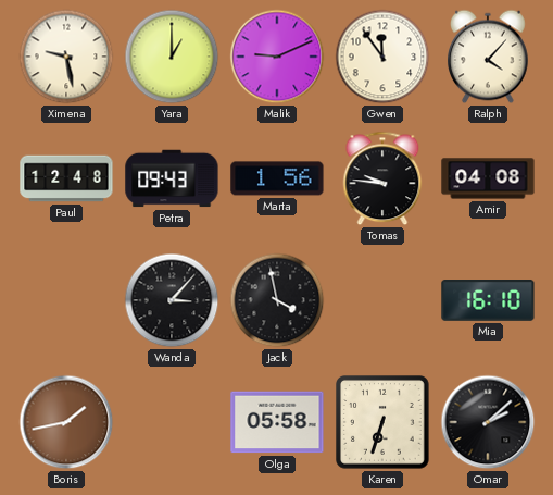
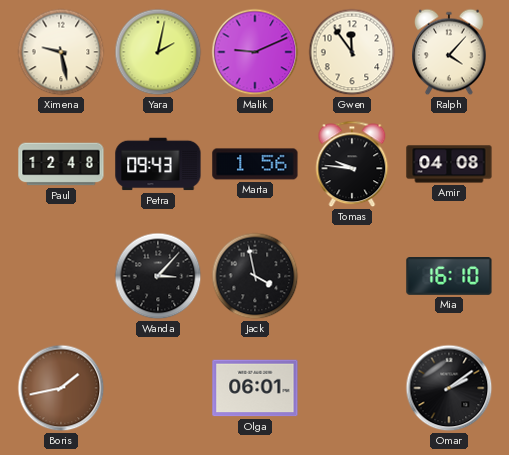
Yara: 1:00 -> 2:02
Olga: 05:58 -> 06:01
Karen: 6:33 -> none
Omar: 2:08 -> 2:09
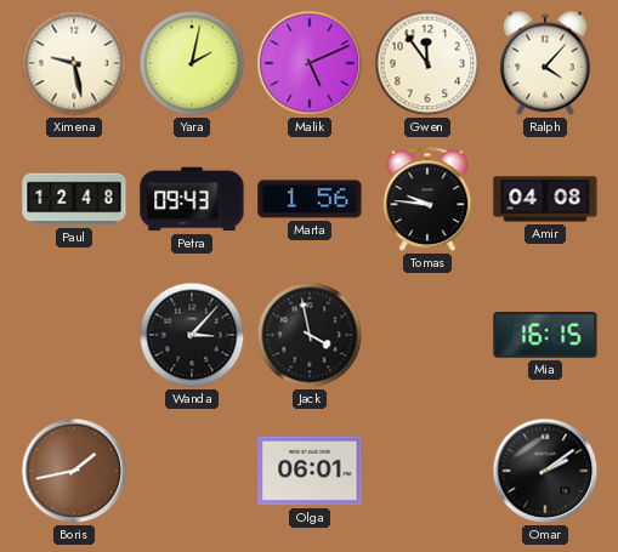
Malik: 9:11 -> 5:11
Mia: 16:10 -> 16:15
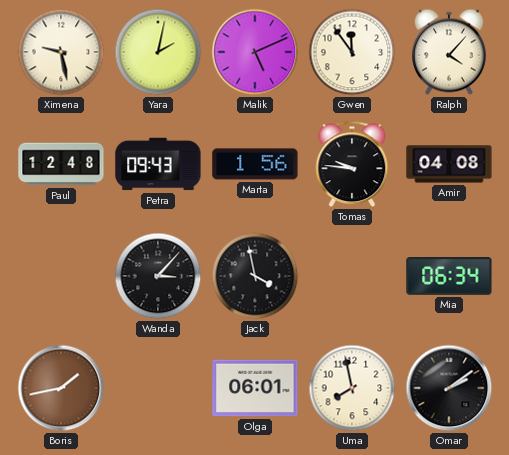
Mia: 16:15 -> 06:34
Uma: none -> 7:58
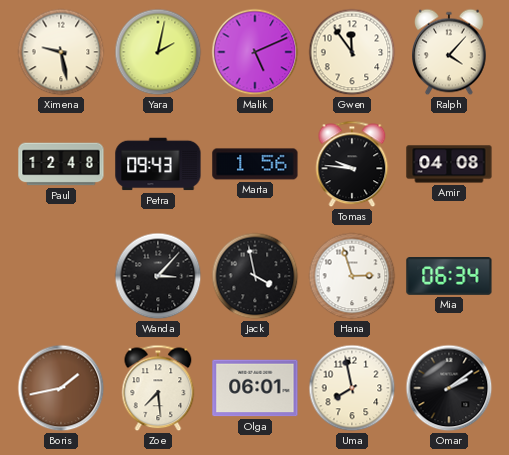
Hana: none -> 2:57
Zoe: none -> 7:29
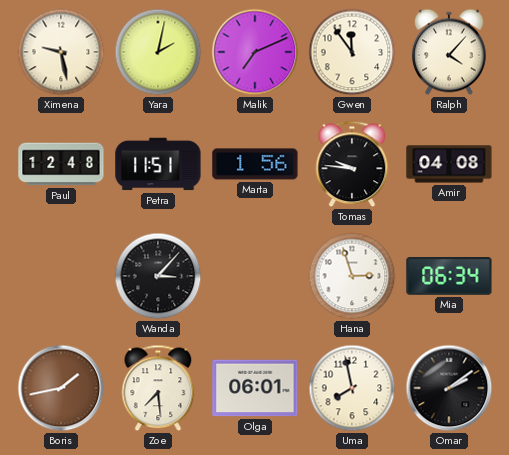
Malik: 5:11 -> 7:11
Petra: 09:43 -> 11:51
Jack: 3:58 -> none
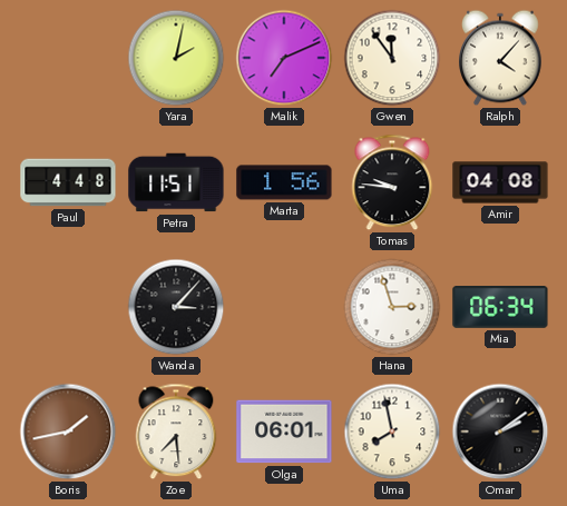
Ximena: 9:28 -> none
Paul: 12:48 -> 4:48
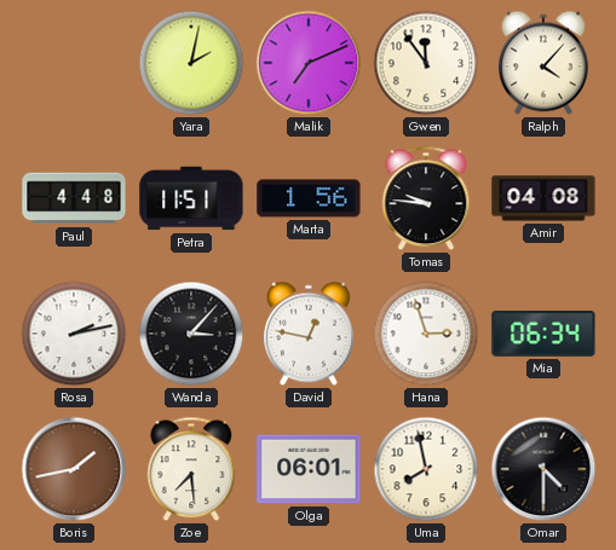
Rosa: none -> 2:13
David: none -> 12:47
Omar: 2:09 -> 4:30
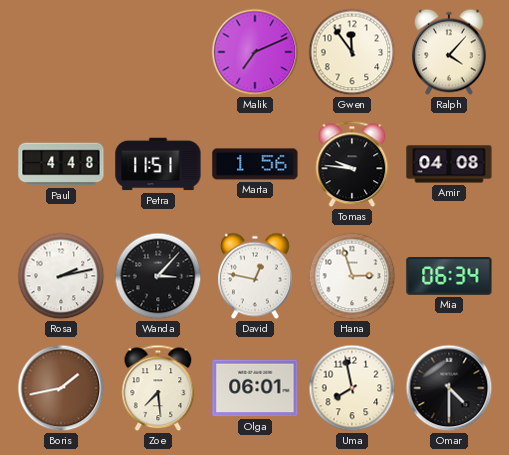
Yara: 2:02 -> none
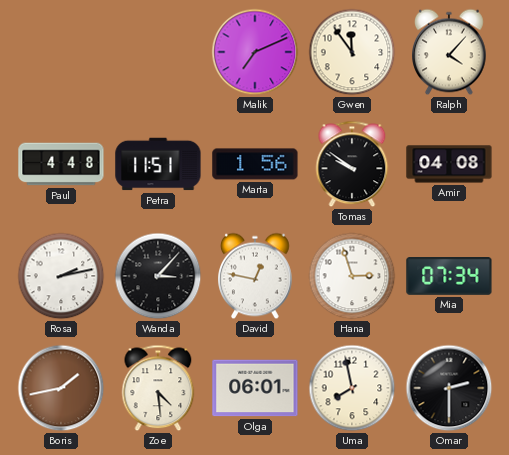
Tomas: 9:46 -> 9:51
Mia: 06:34 -> 07:34
Zoe: 7:29 -> 4:29
Omar: 4:30 -> 2:30
